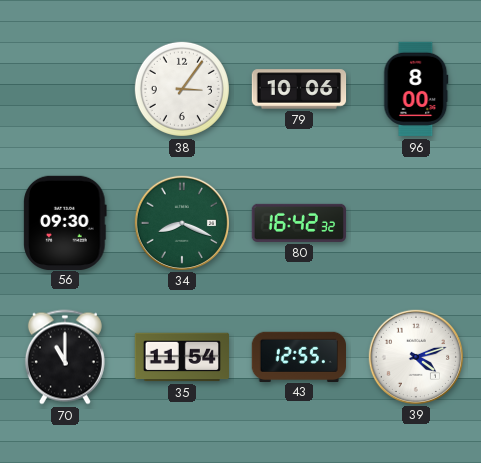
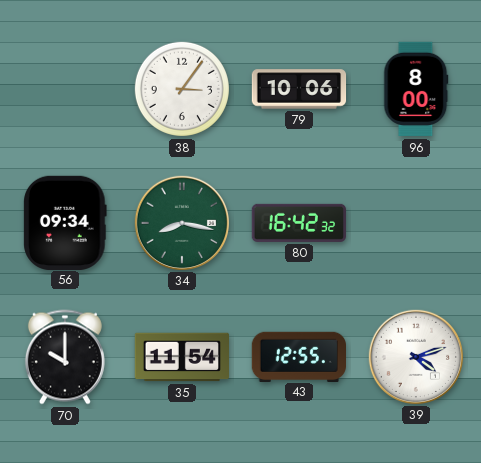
56: 09:30 -> 09:34
34: 8:19 -> 8:17
70: 11:00 -> 10:00
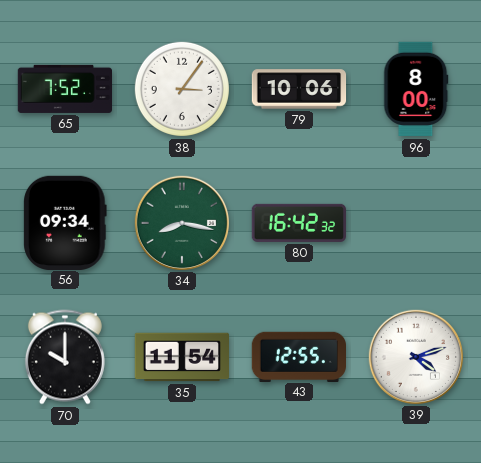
65: none -> 7:52
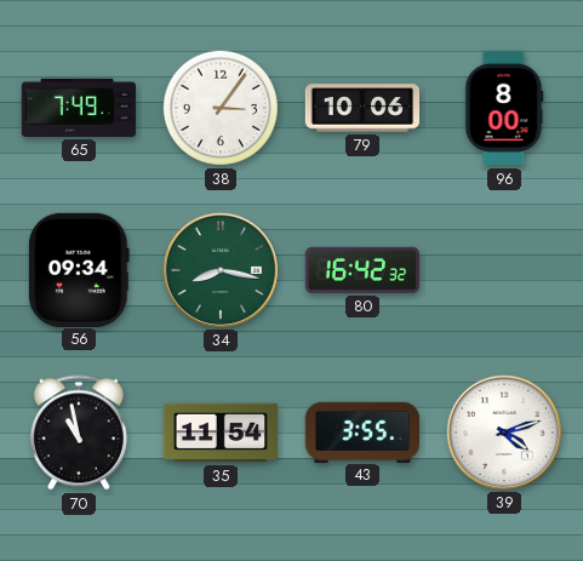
65: 7:52 -> 7:49
70: 10:00 -> 10:58
43: 12:55 -> 3:55
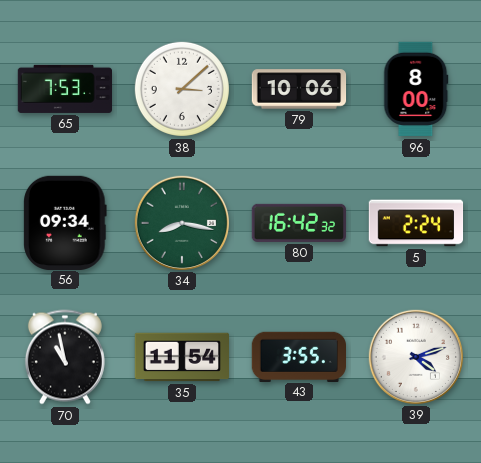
65: 7:49 -> 7:53
38: 3:06 -> 3:08
5: none -> 2:24
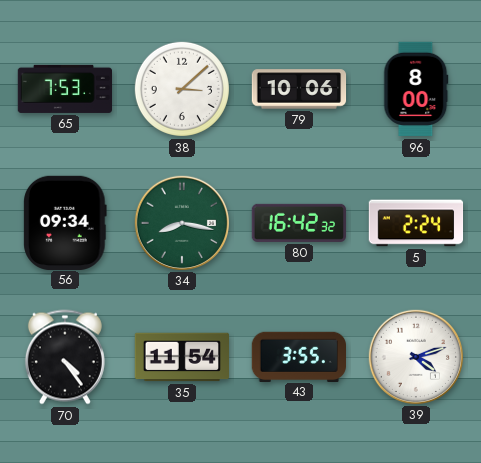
70: 10:58 -> 4:24
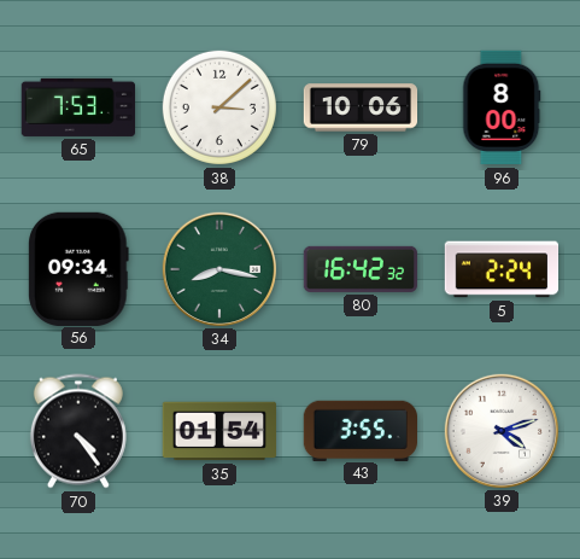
35: 11:54 -> 01:54
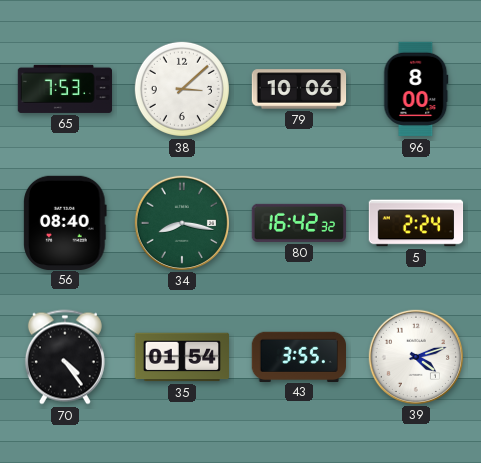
56: 09:34 -> 08:40
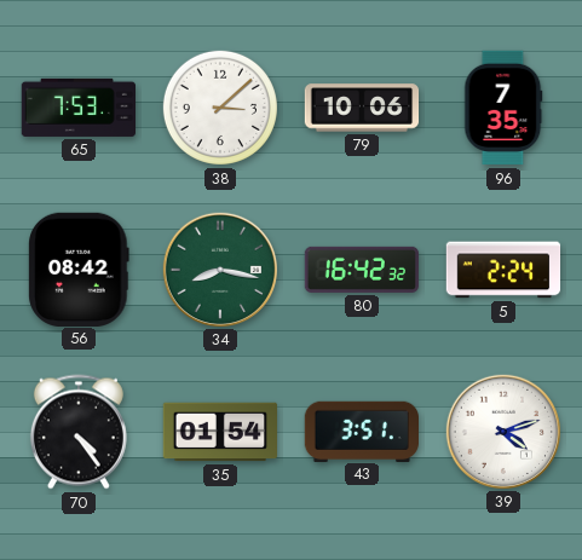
96: 8:00 -> 7:35
56: 08:40 -> 08:42
43: 3:55 -> 3:51
